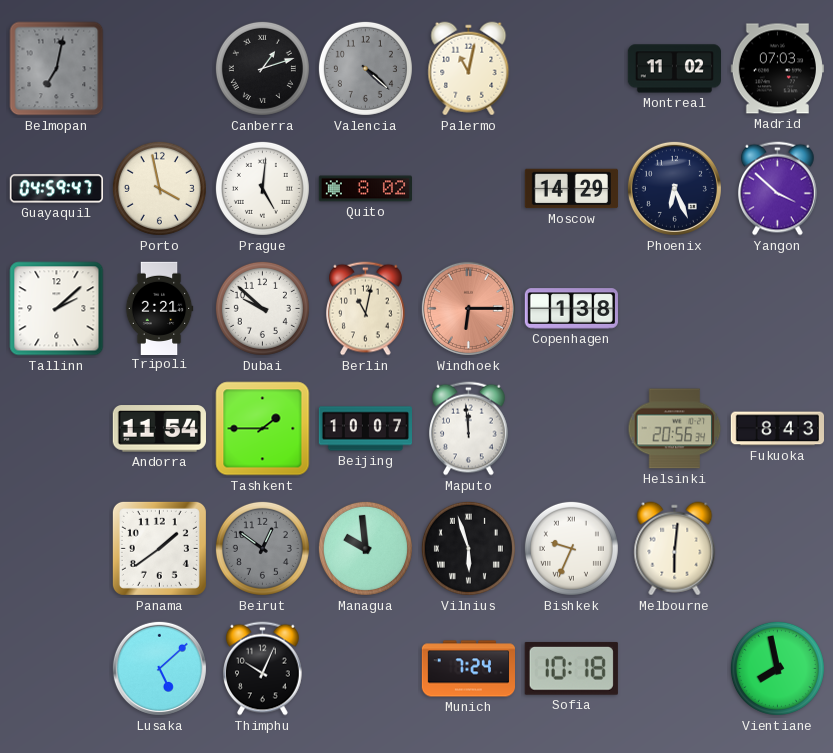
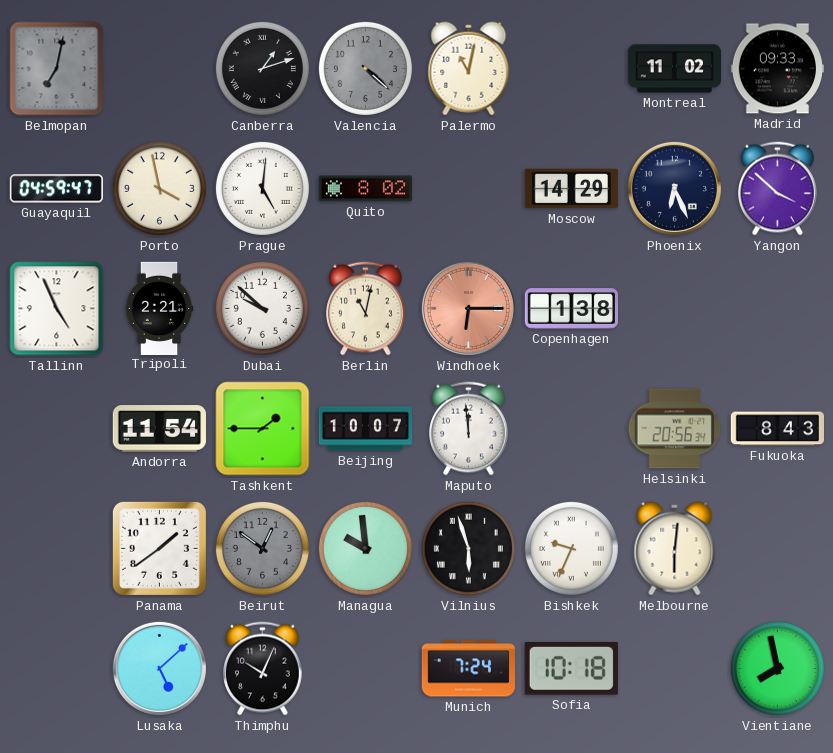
Madrid: 07:03 -> 09:33
Tallinn: 2:08 -> 4:56
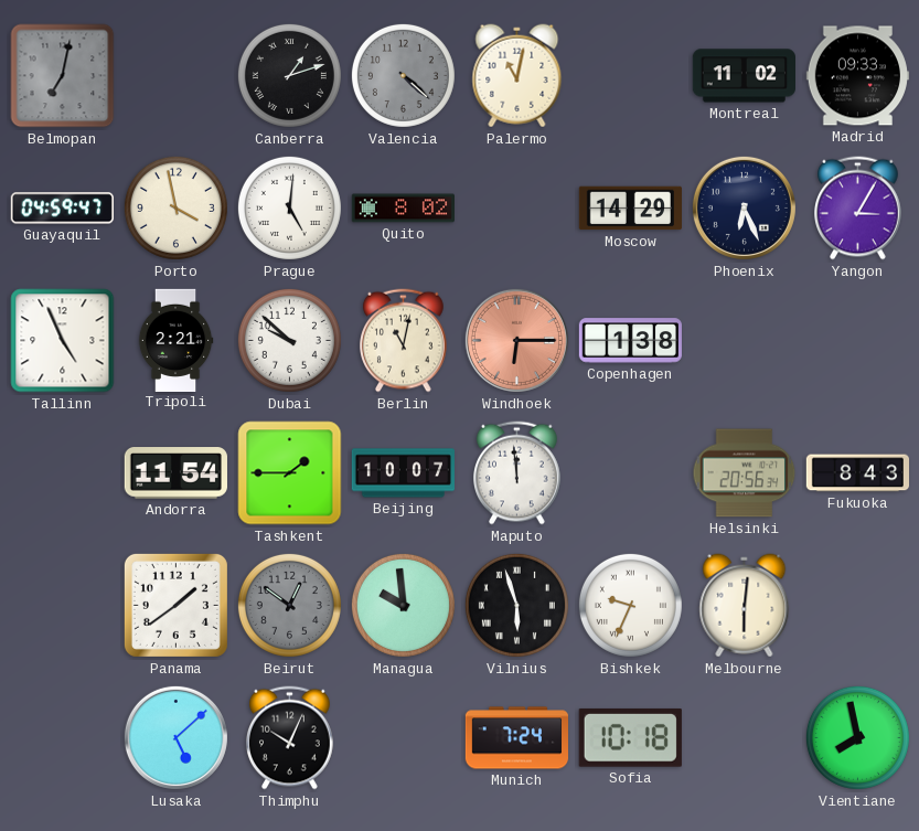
Yangon: 3:52 -> 3:05
